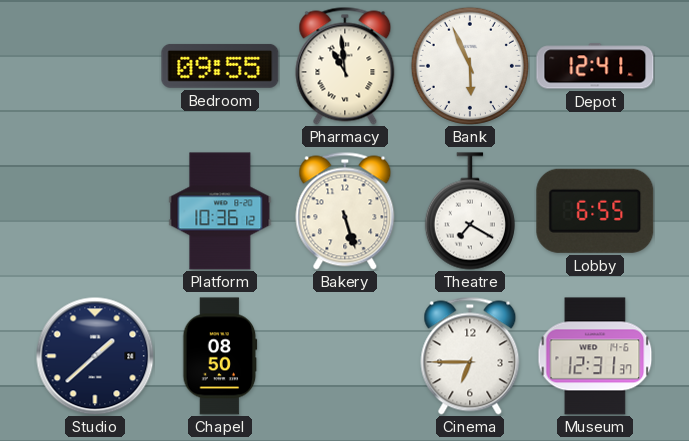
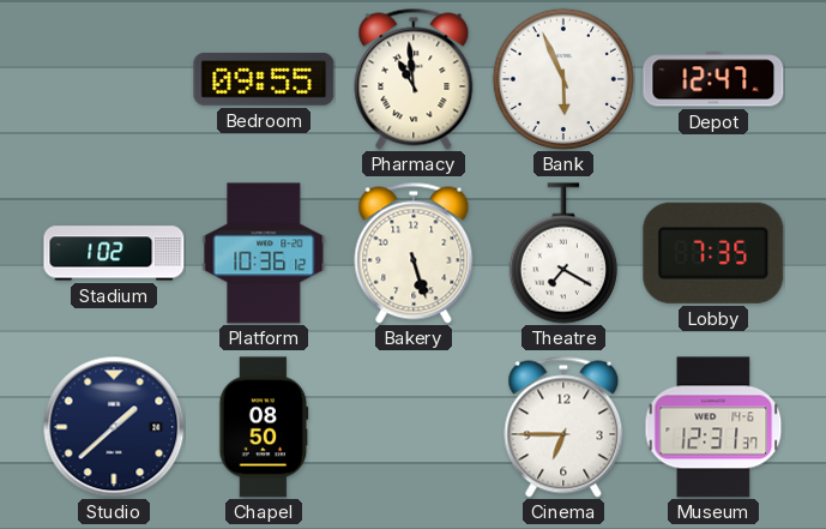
Depot: 12:41 -> 12:47
Stadium: none -> 1:02
Lobby: 6:55 -> 7:35
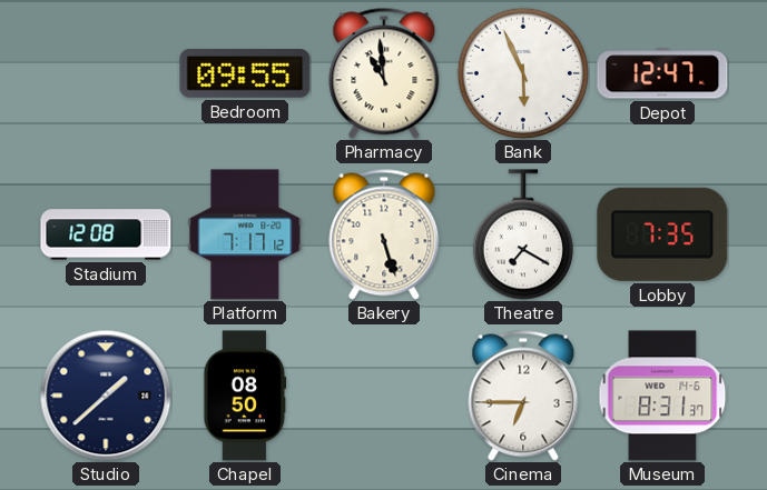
Stadium: 1:02 -> 12:08
Platform: 10:36 -> 7:17
Museum: 12:31 -> 8:31
